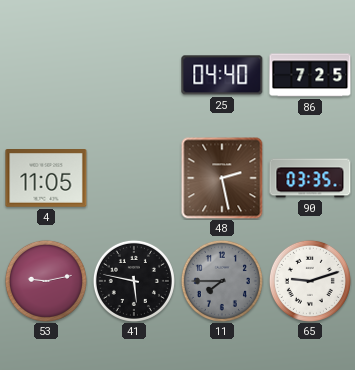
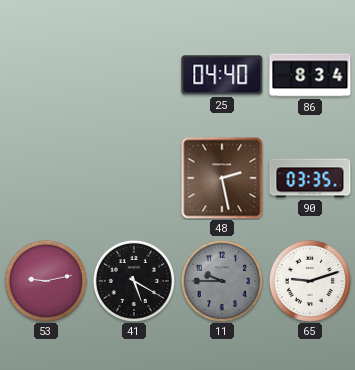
86: 7:25 -> 8:34
4: 11:05 -> none
41: 5:47 -> 5:20
11: 7:45 -> 9:45
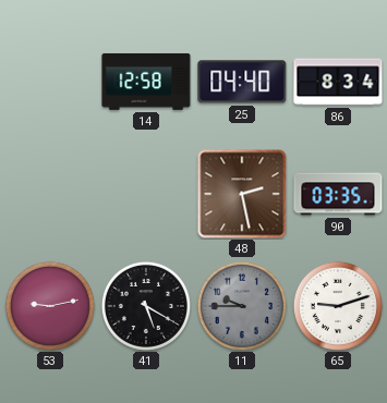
14: none -> 12:58
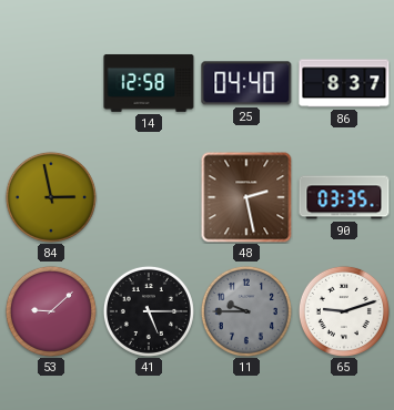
86: 8:34 -> 8:37
84: none -> 2:58
53: 9:13 -> 9:08
41: 5:20 -> 5:15
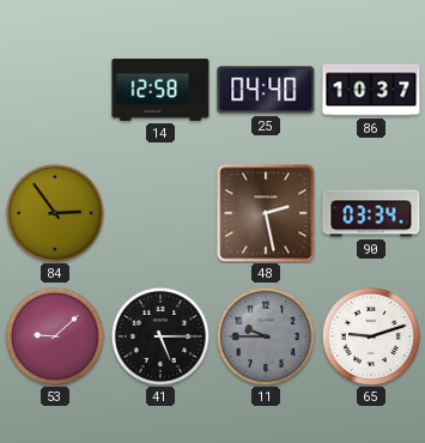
86: 8:37 -> 10:37
84: 2:58 -> 2:54
90: 03:35 -> 03:34
